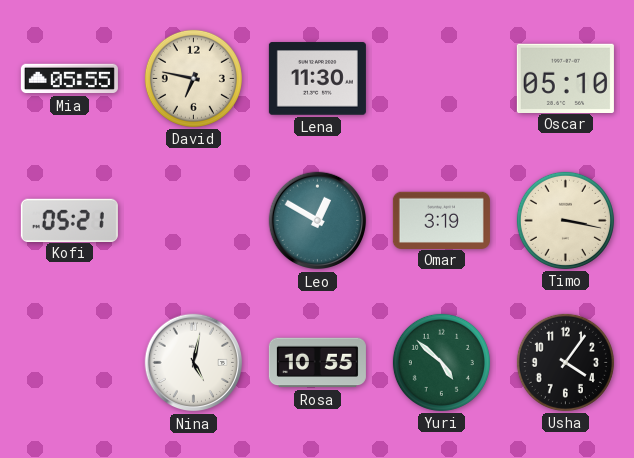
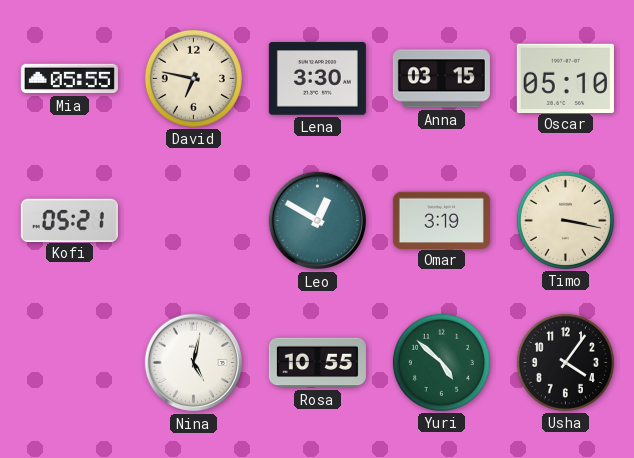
Lena: 11:30 -> 3:30
Anna: none -> 03:15
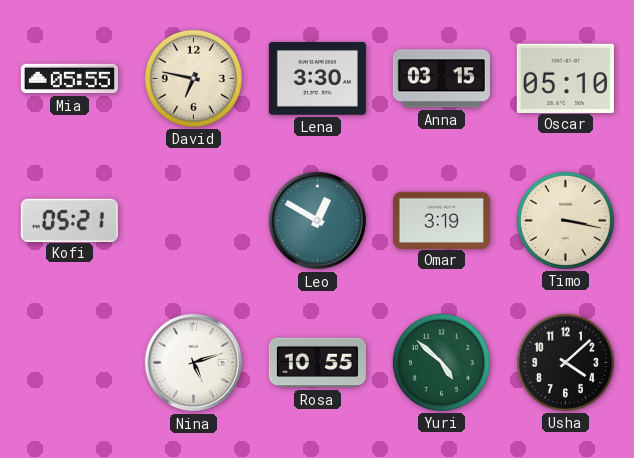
Nina: 5:02 -> 5:12
Usha: 4:06 -> 4:08
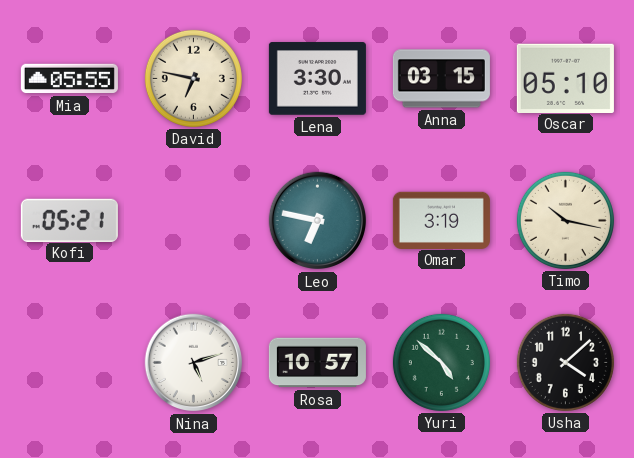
Leo: 12:50 -> 6:47
Timo: 3:17 -> 10:17
Rosa: 10:55 -> 10:57
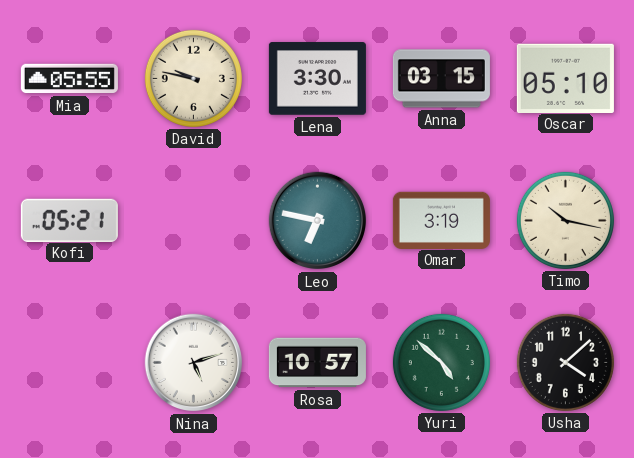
David: 6:47 -> 9:47
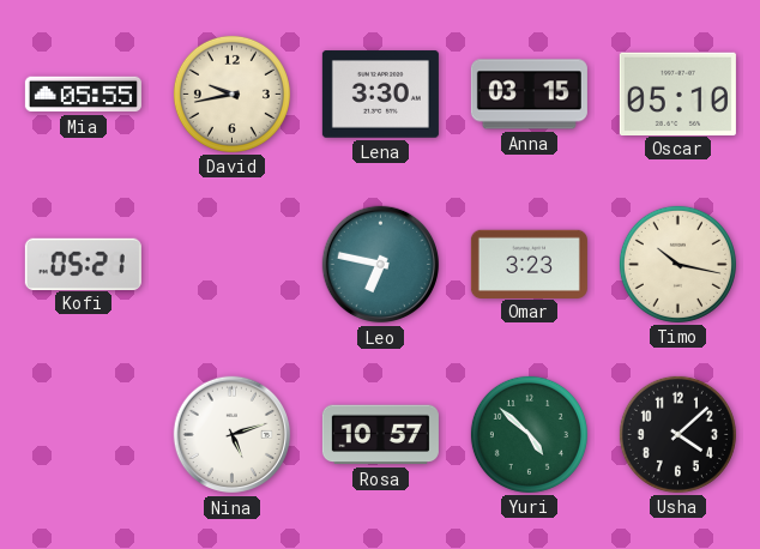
David: 9:47 -> 9:43
Omar: 3:19 -> 3:23
